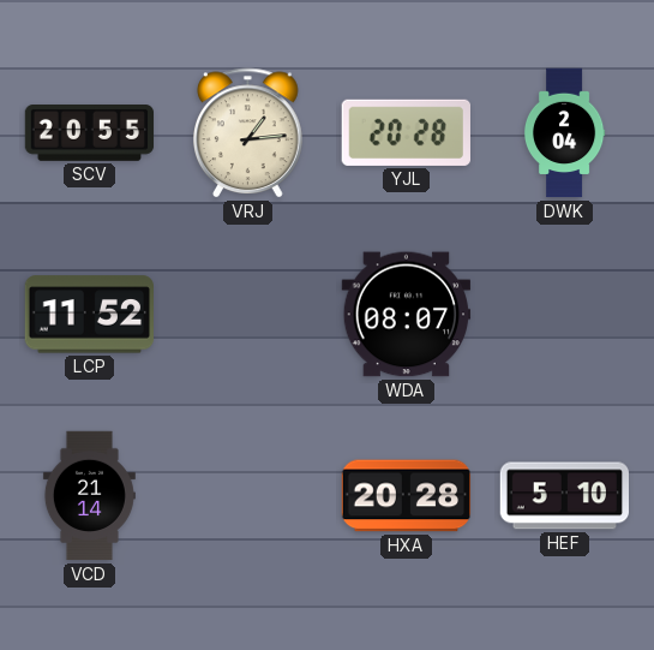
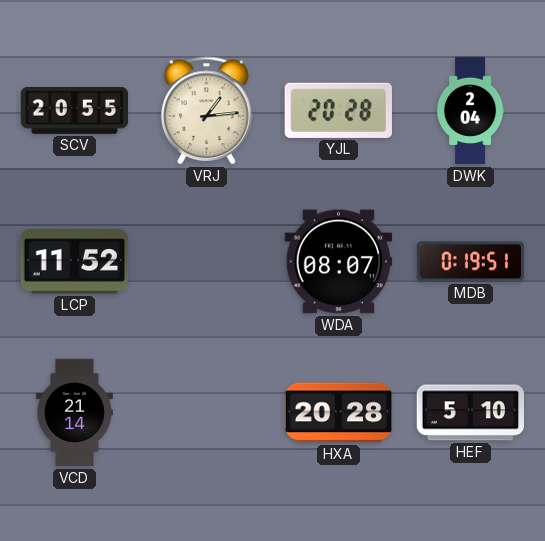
MDB: none -> 0:19
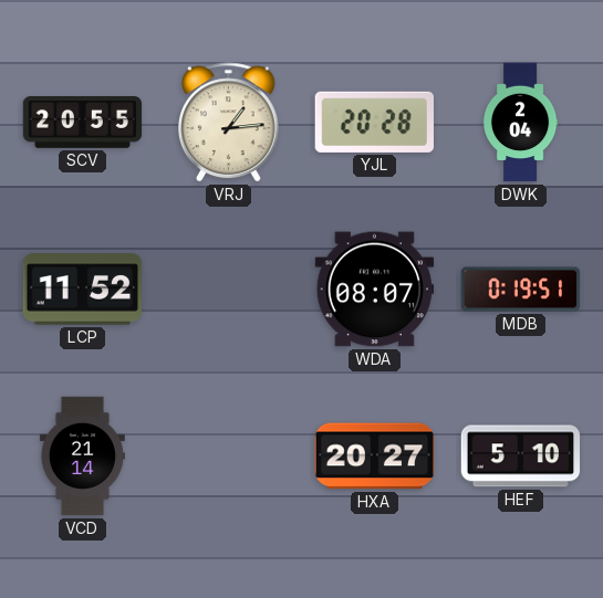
HXA: 20:28 -> 20:27
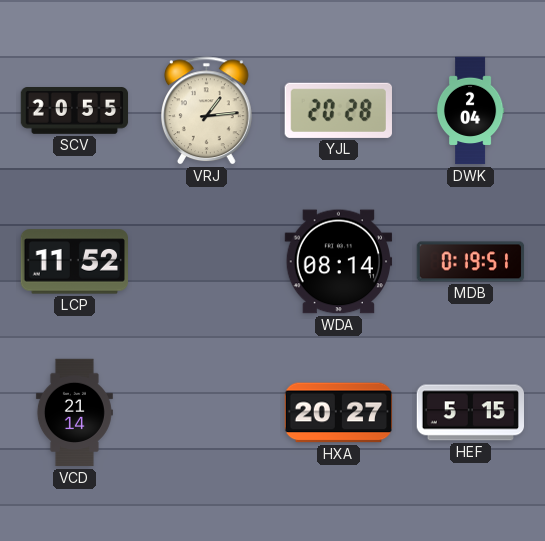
WDA: 08:07 -> 08:14
HEF: 5:10 -> 5:15
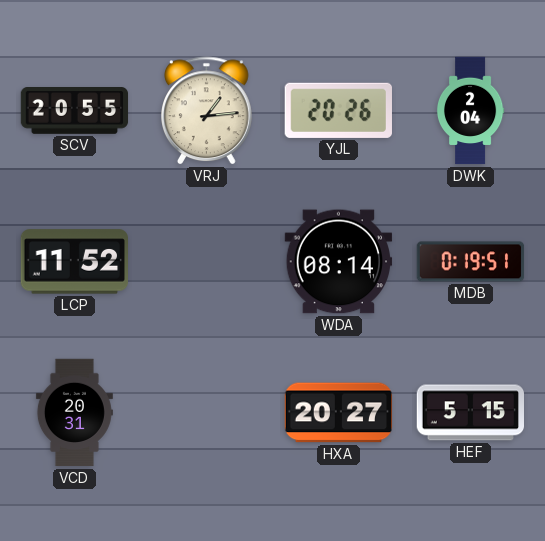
YJL: 20:28 -> 20:26
VCD: 21:14 -> 20:31
